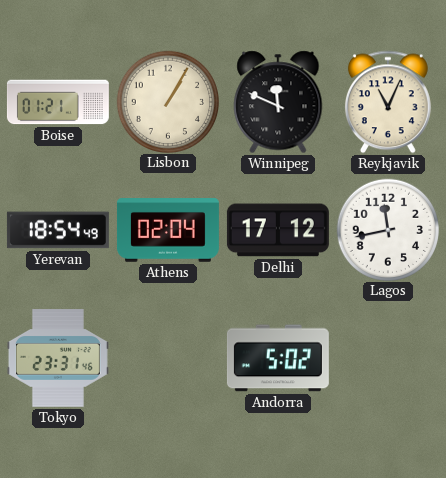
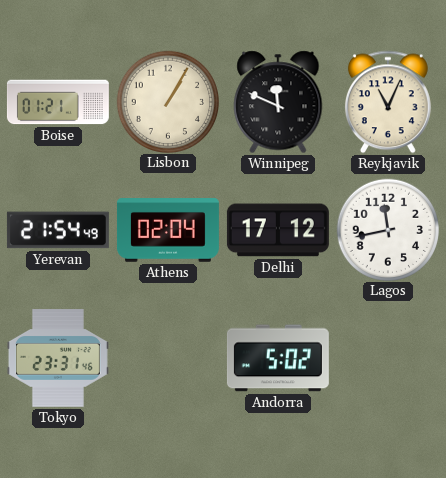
Yerevan: 18:54 -> 21:54
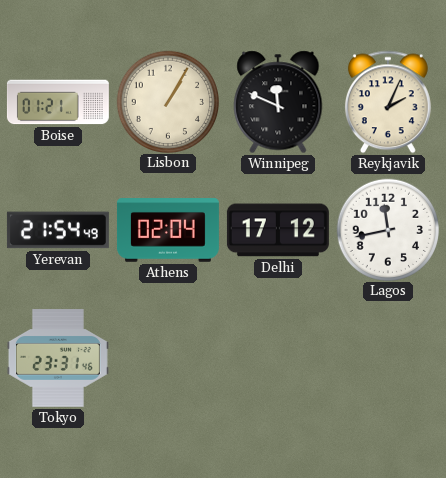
Reykjavik: 11:04 -> 2:04
Andorra: 5:02 -> none
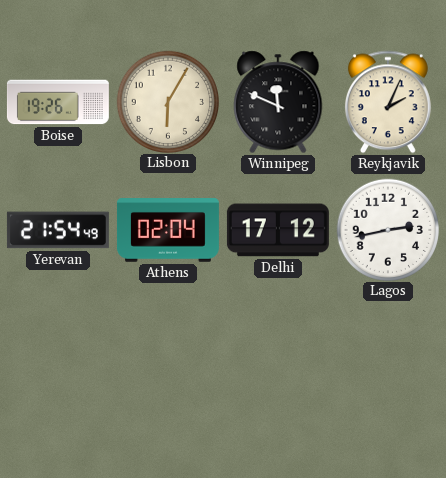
Boise: 01:21 -> 19:26
Lisbon: 1:05 -> 6:05
Lagos: 11:43 -> 2:43
Tokyo: 23:31 -> none
